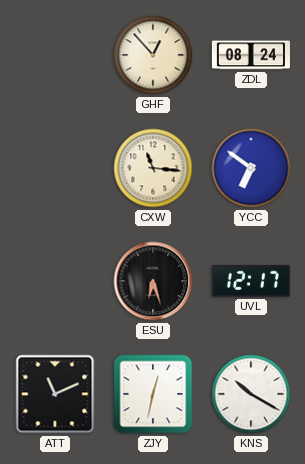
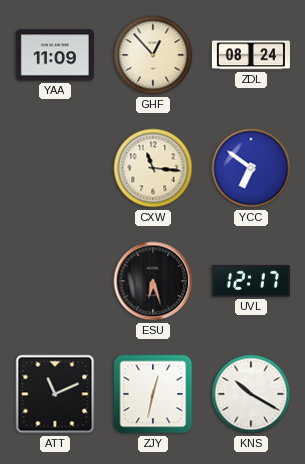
YAA: none -> 11:09
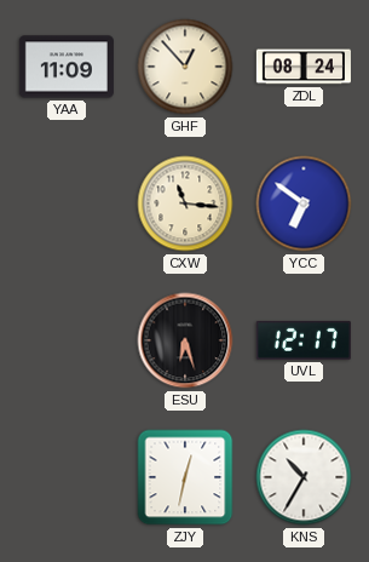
ATT: 11:11 -> none
KNS: 10:20 -> 10:35
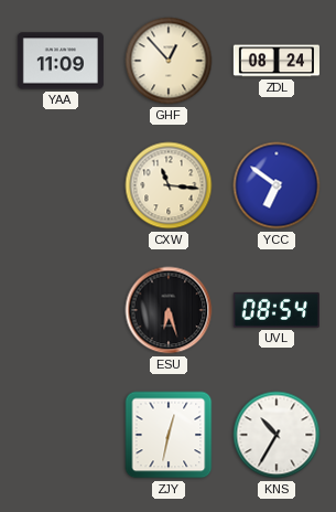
UVL: 12:17 -> 08:54
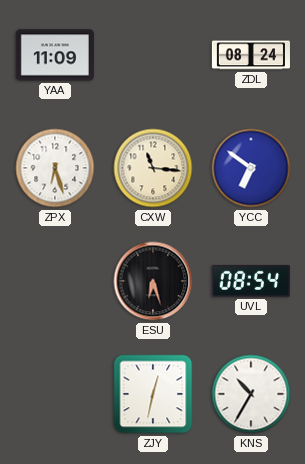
GHF: 12:53 -> none
ZPX: none -> 6:27
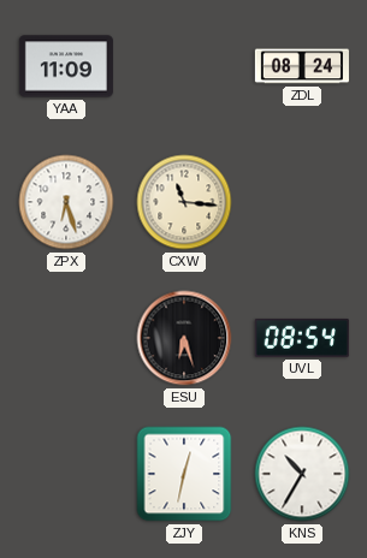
YCC: 6:51 -> none
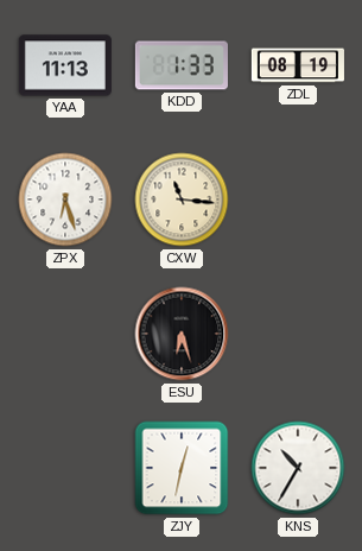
YAA: 11:09 -> 11:13
KDD: none -> 1:33
ZDL: 08:24 -> 08:19
UVL: 08:54 -> none
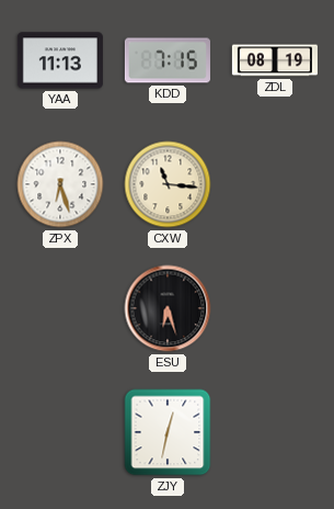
KDD: 1:33 -> 7:15
KNS: 10:35 -> none
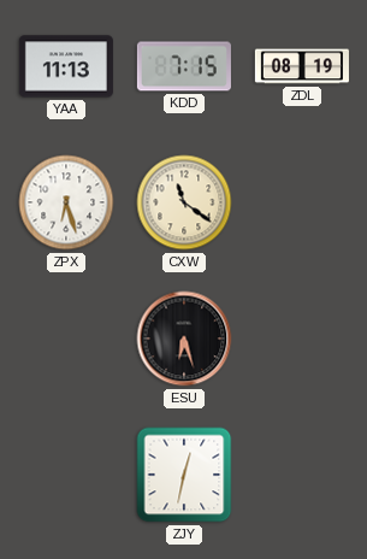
CXW: 11:16 -> 11:21
